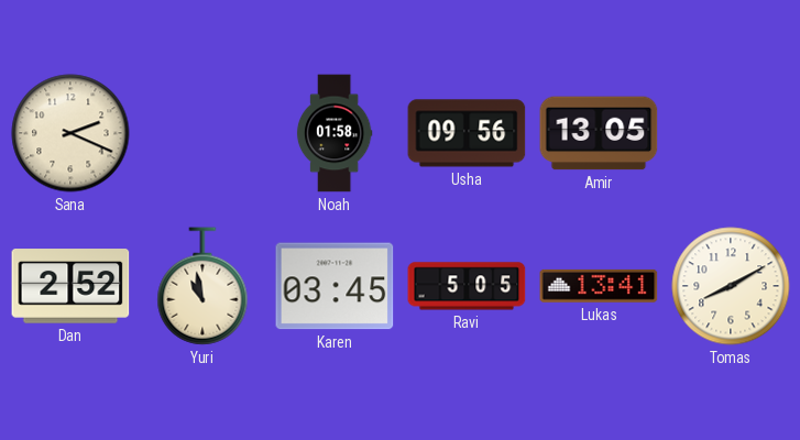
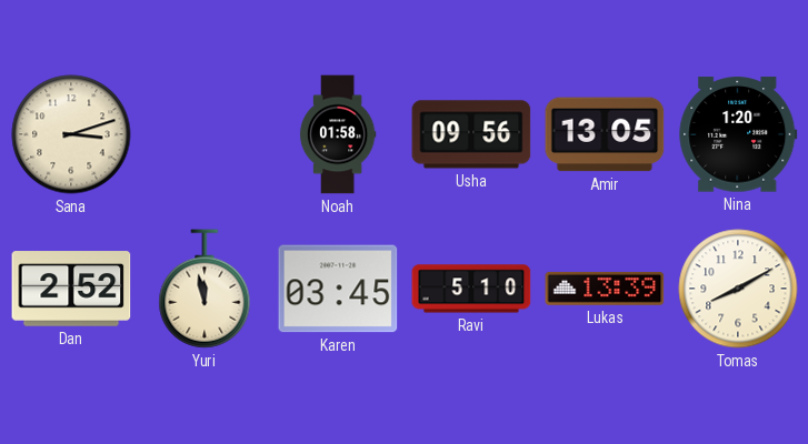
Sana: 2:19 -> 3:12
Nina: none -> 1:20
Yuri: 10:58 -> 11:58
Ravi: 5:05 -> 5:10
Lukas: 13:41 -> 13:39
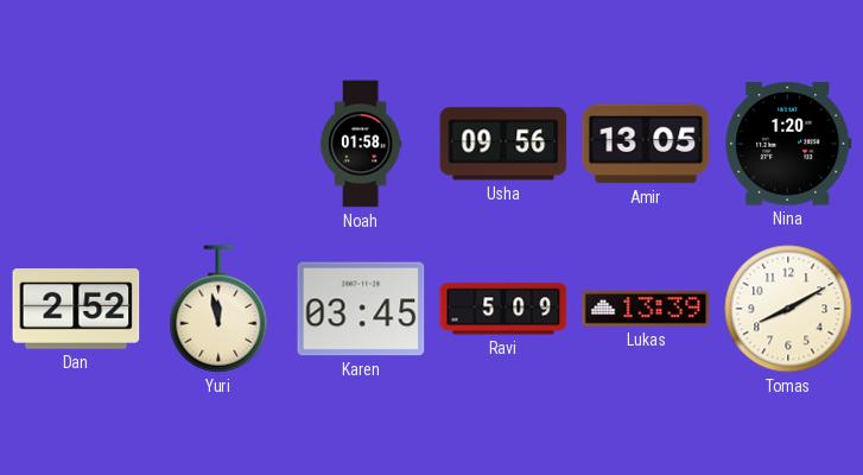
Sana: 3:12 -> none
Ravi: 5:10 -> 5:09
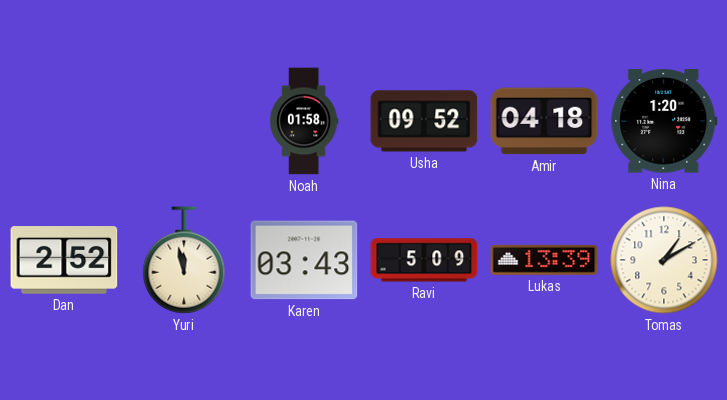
Usha: 09:56 -> 09:52
Amir: 13:05 -> 04:18
Karen: 03:45 -> 03:43
Tomas: 8:10 -> 1:10
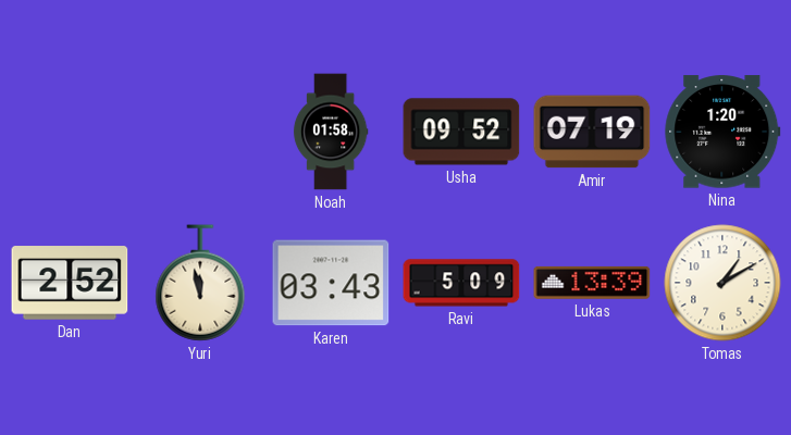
Amir: 04:18 -> 07:19
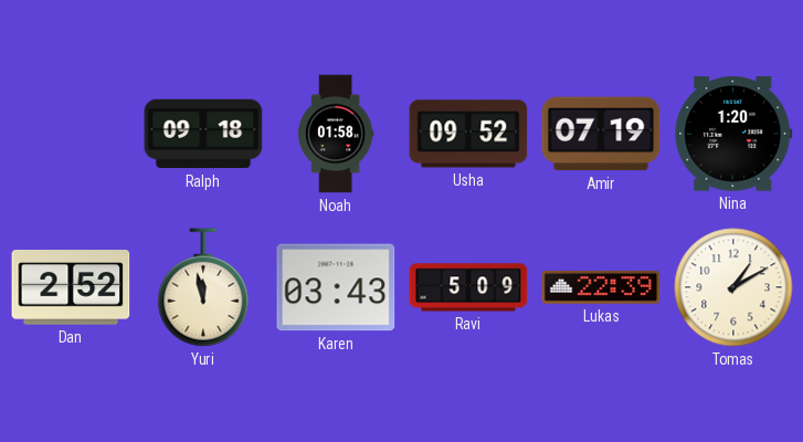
Ralph: none -> 09:18
Lukas: 13:39 -> 22:39
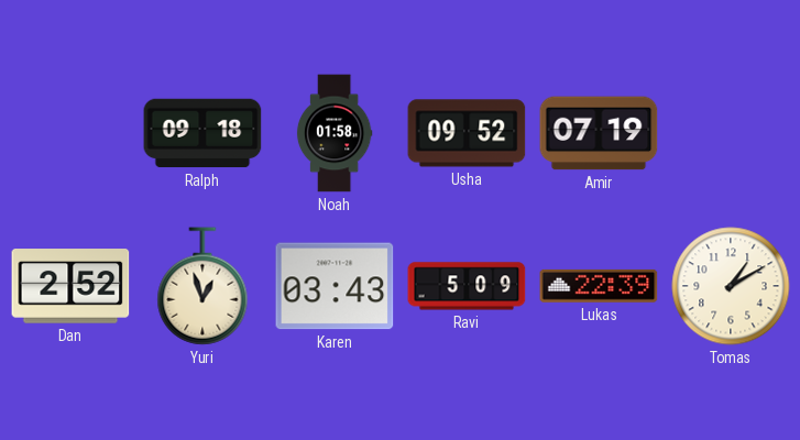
Nina: 1:20 -> none
Yuri: 11:58 -> 12:57
